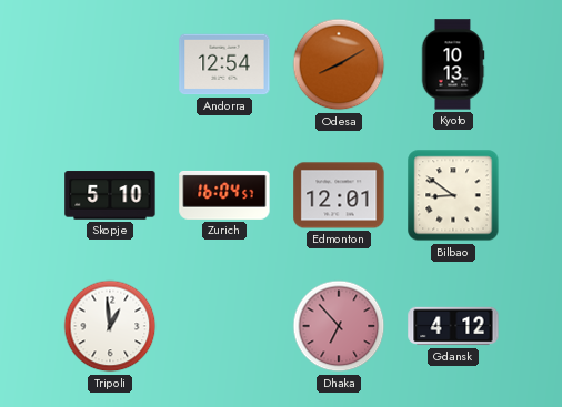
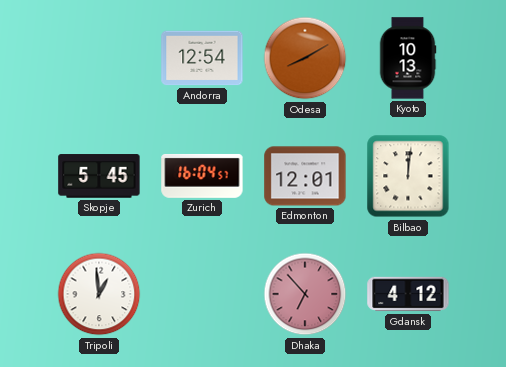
Skopje: 5:10 -> 5:45
Bilbao: 8:51 -> 12:01
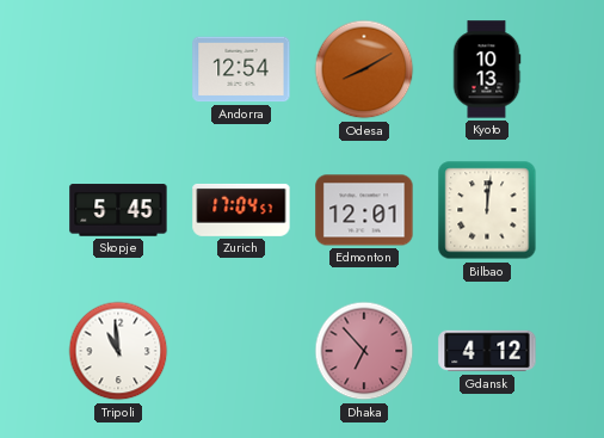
Zurich: 16:04 -> 17:04
Tripoli: 12:59 -> 10:59
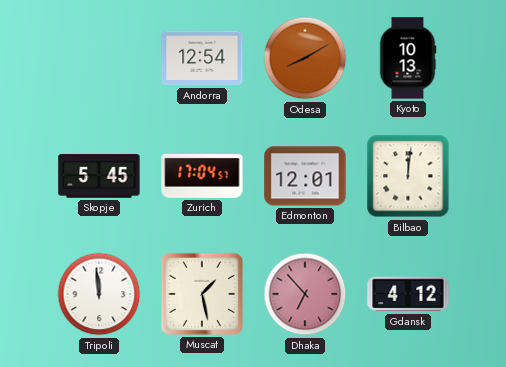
Tripoli: 10:59 -> 11:59
Muscat: none -> 1:28
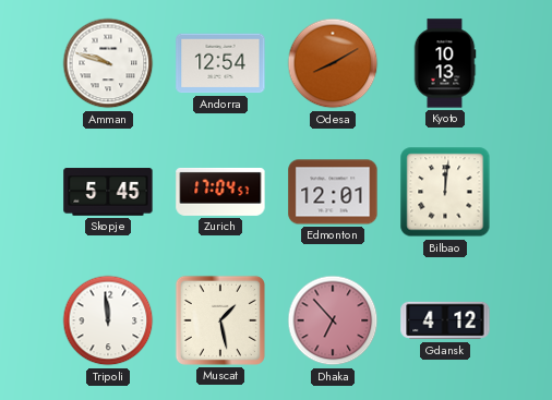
Amman: none -> 9:48
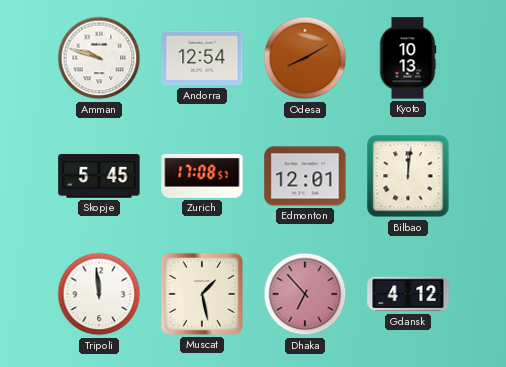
Zurich: 17:04 -> 17:08
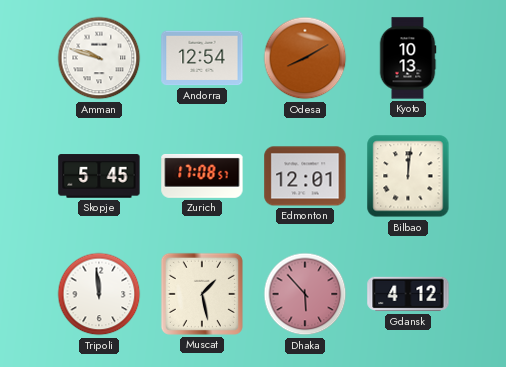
Dhaka: 6:53 -> 5:53
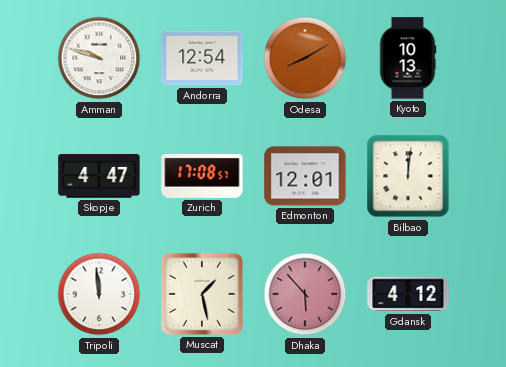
Skopje: 5:45 -> 4:47
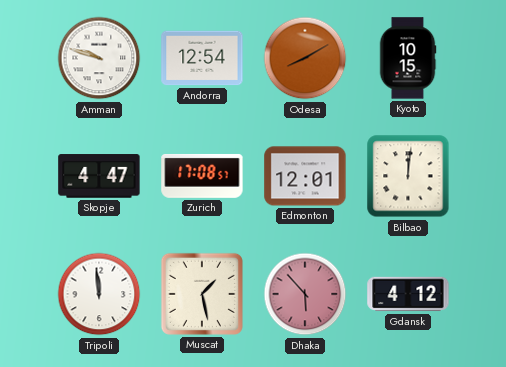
Kyoto: 10:13 -> 10:15
